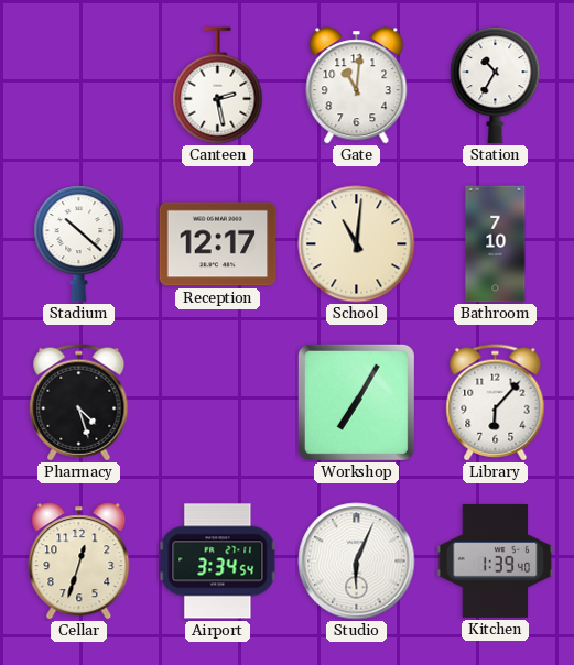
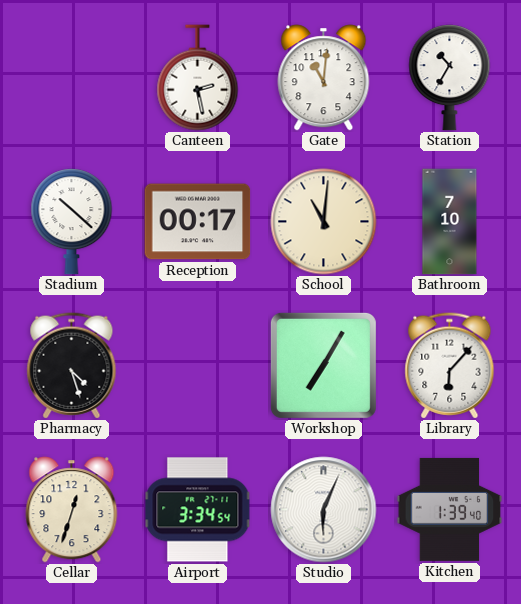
Reception: 12:17 -> 00:17
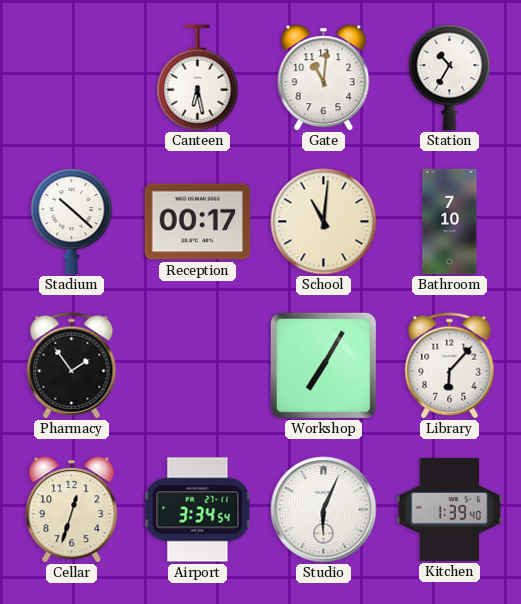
Canteen: 2:28 -> 6:28
Pharmacy: 4:27 -> 1:54
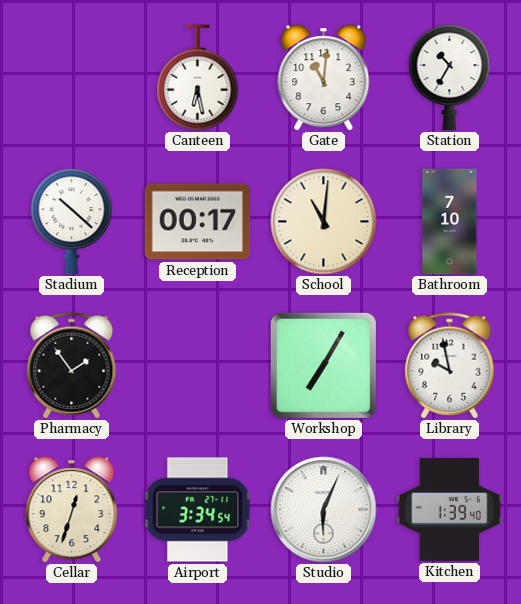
Library: 6:07 -> 9:58
